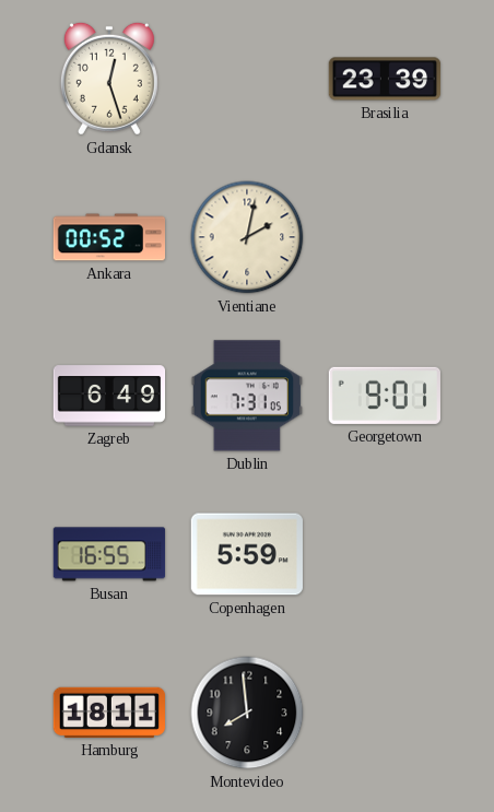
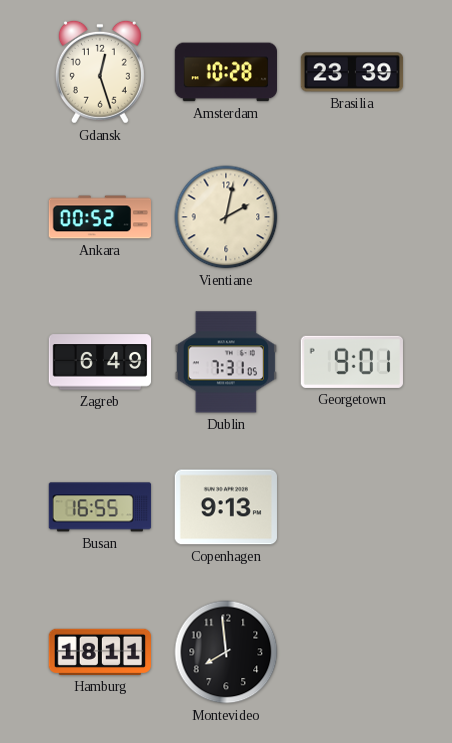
Amsterdam: none -> 10:28
Copenhagen: 5:59 -> 9:13
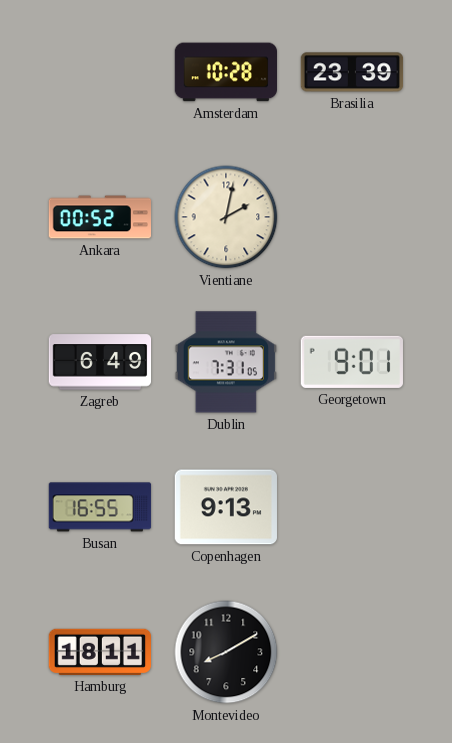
Gdansk: 12:27 -> none
Montevideo: 7:59 -> 8:10
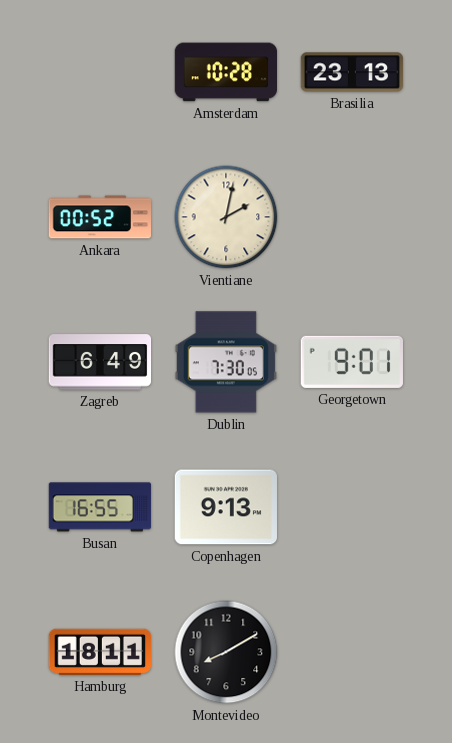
Brasilia: 23:39 -> 23:13
Dublin: 7:31 -> 7:30
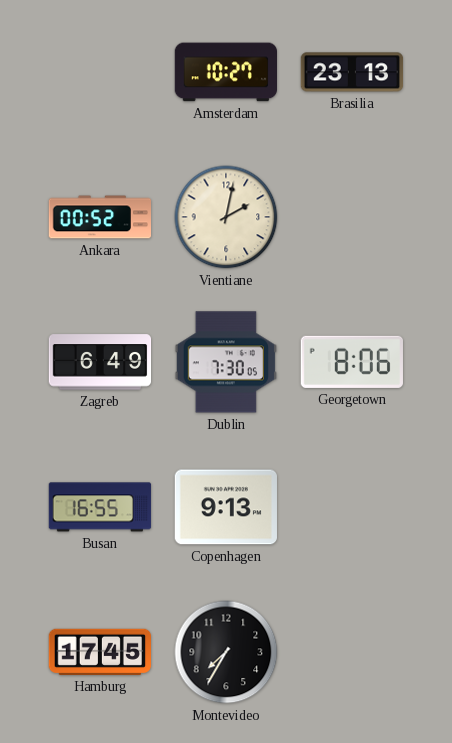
Amsterdam: 10:28 -> 10:27
Georgetown: 9:01 -> 8:06
Hamburg: 18:11 -> 17:45
Montevideo: 8:10 -> 7:35
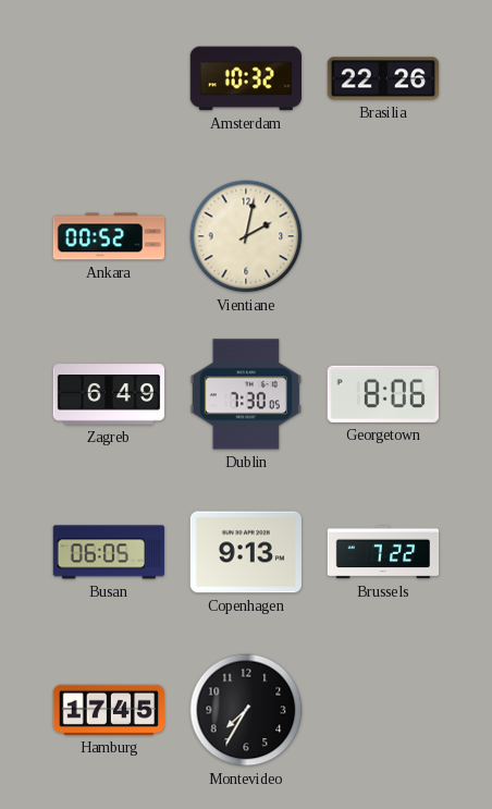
Amsterdam: 10:27 -> 10:32
Brasilia: 23:13 -> 22:26
Busan: 16:55 -> 06:05
Brussels: none -> 7:22
